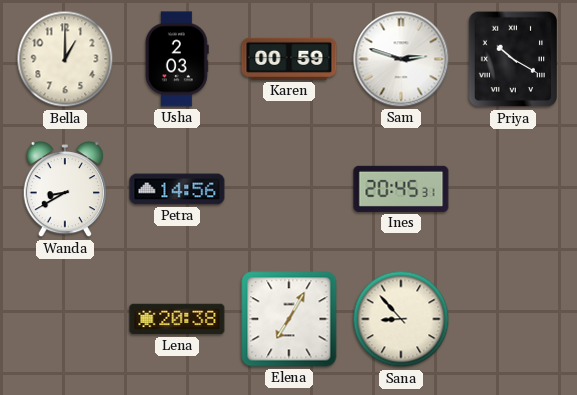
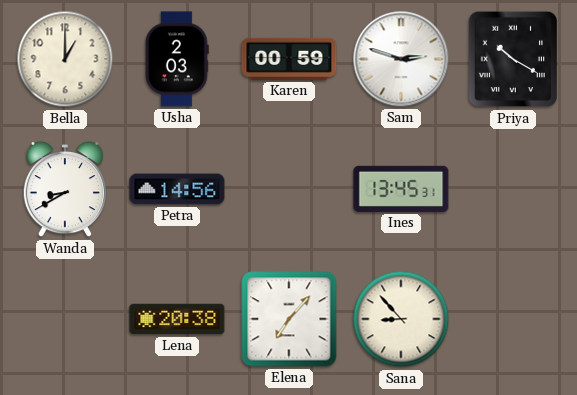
Ines: 20:45 -> 13:45
Elena: 7:05 -> 7:07
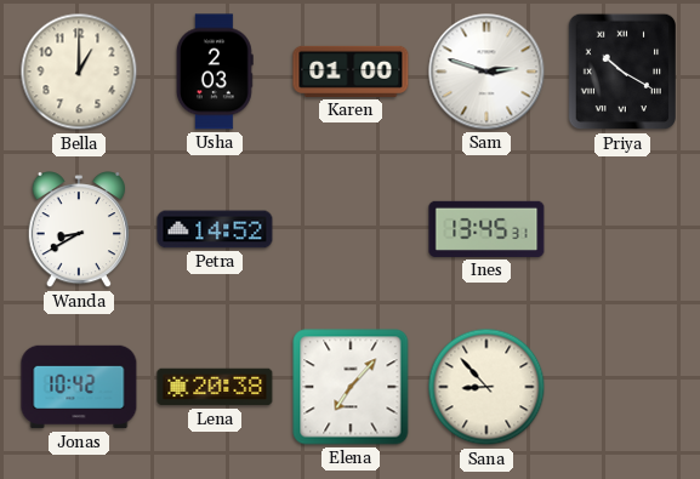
Karen: 00:59 -> 01:00
Petra: 14:56 -> 14:52
Jonas: none -> 10:42
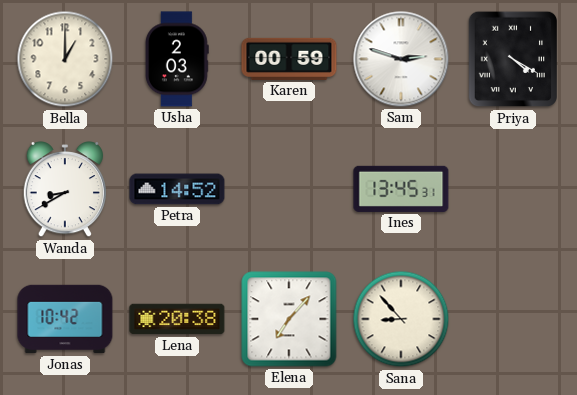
Karen: 01:00 -> 00:59
Priya: 10:20 -> 4:20
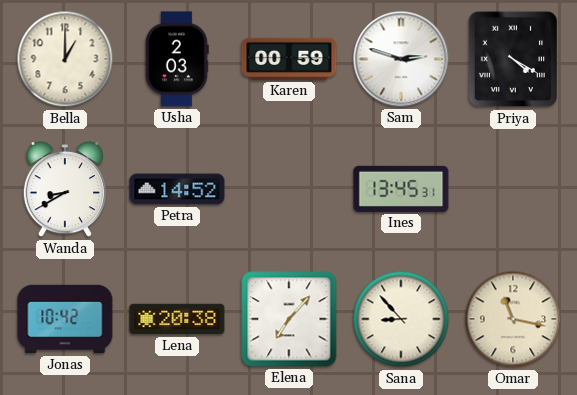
Omar: none -> 11:17
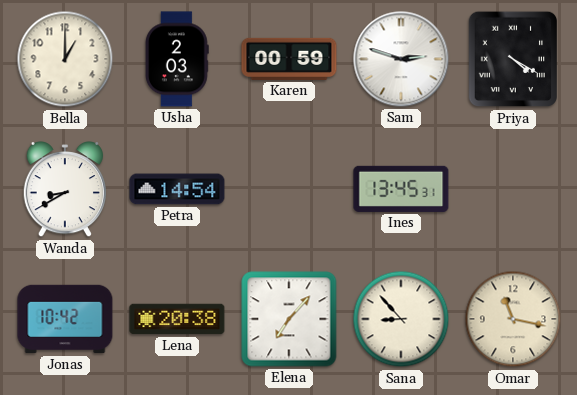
Petra: 14:52 -> 14:54
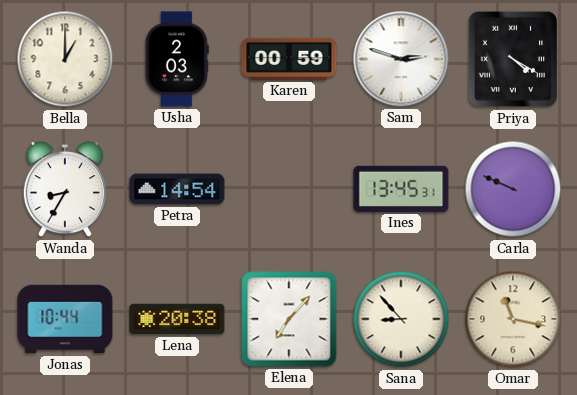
Wanda: 8:40 -> 8:35
Carla: none -> 9:49
Jonas: 10:42 -> 10:44
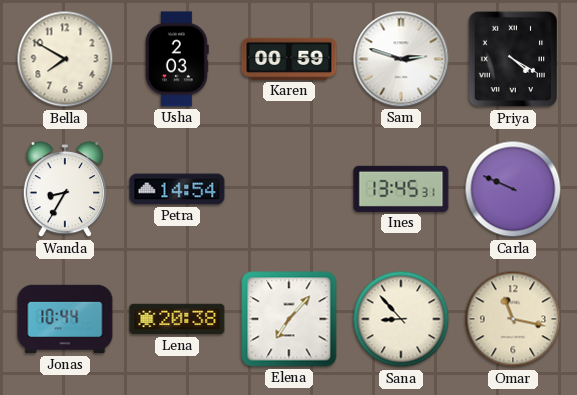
Bella: 1:00 -> 7:50
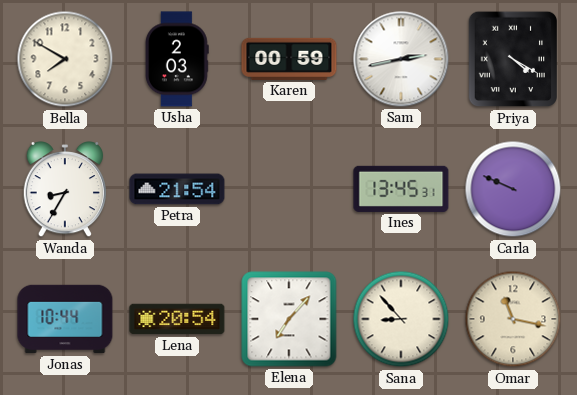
Sam: 2:48 -> 2:43
Petra: 14:54 -> 21:54
Lena: 20:38 -> 20:54
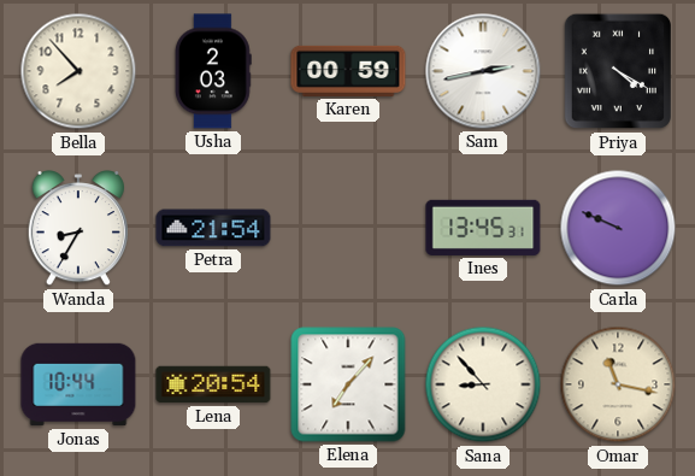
Bella: 7:50 -> 7:53
